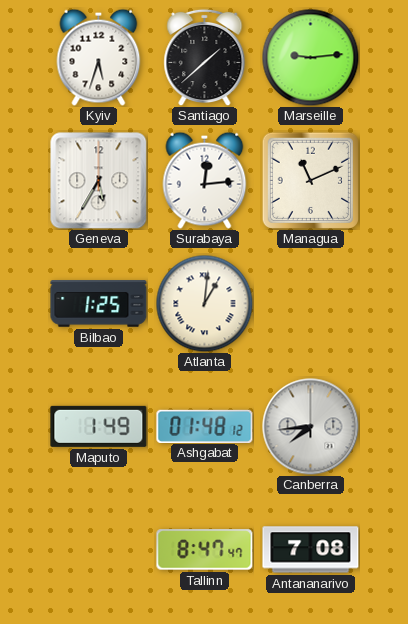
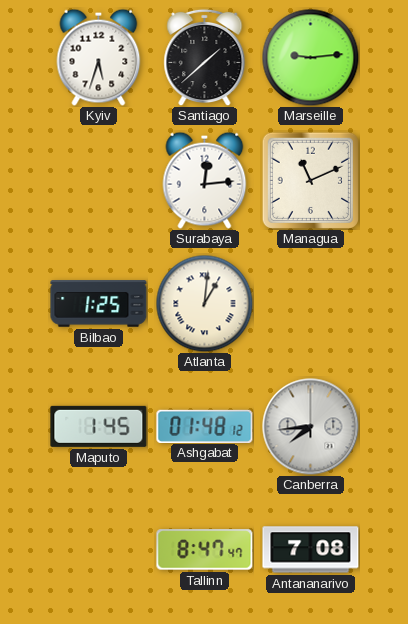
Geneva: 5:35 -> none
Maputo: 1:49 -> 1:45
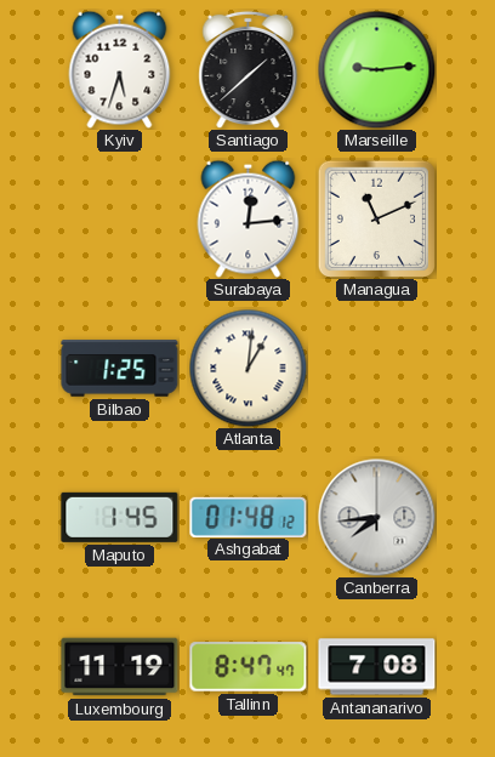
Luxembourg: none -> 11:19
